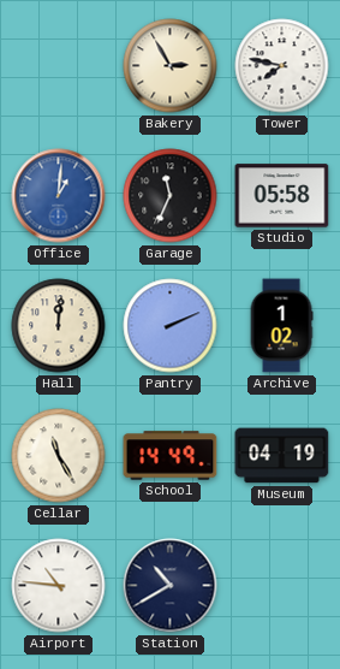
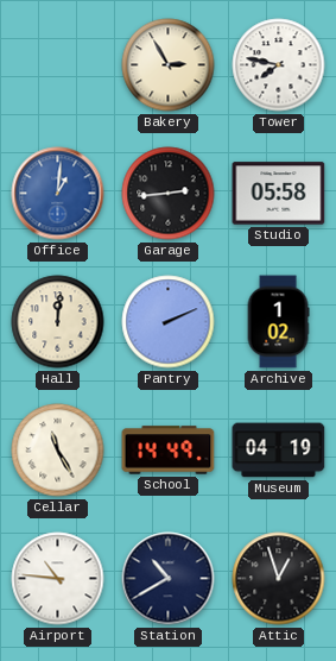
Garage: 11:34 -> 2:44
Attic: none -> 12:57
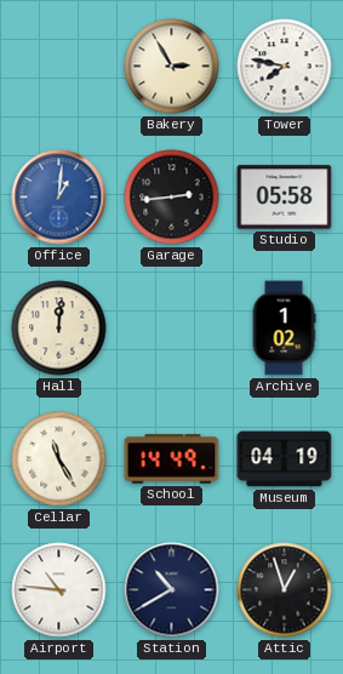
Pantry: 2:11 -> none
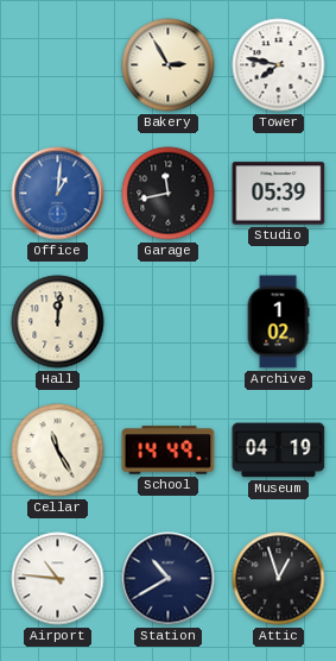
Garage: 2:44 -> 11:43
Studio: 05:58 -> 05:39
